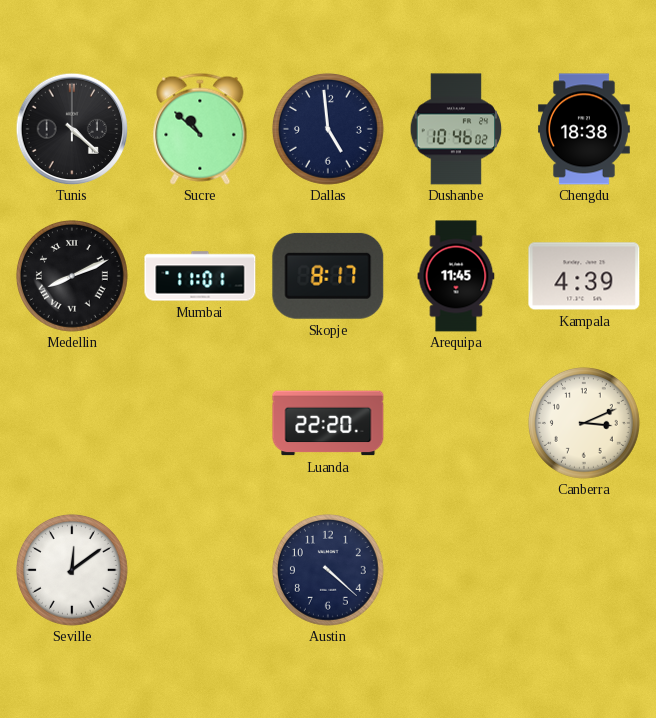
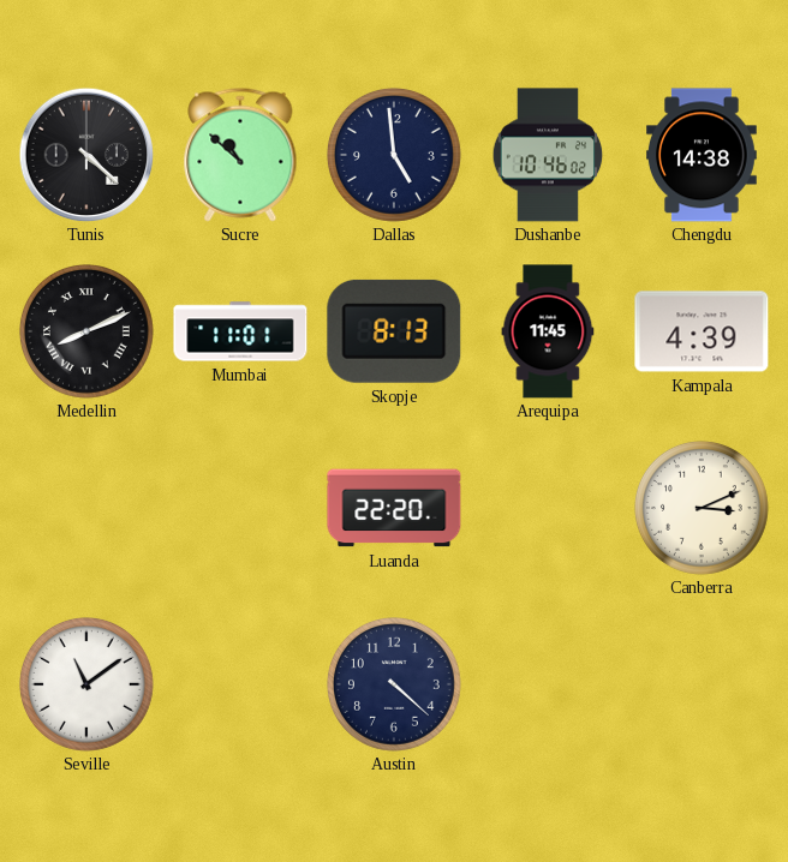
Chengdu: 18:38 -> 14:38
Skopje: 8:17 -> 8:13
Seville: 12:09 -> 11:09
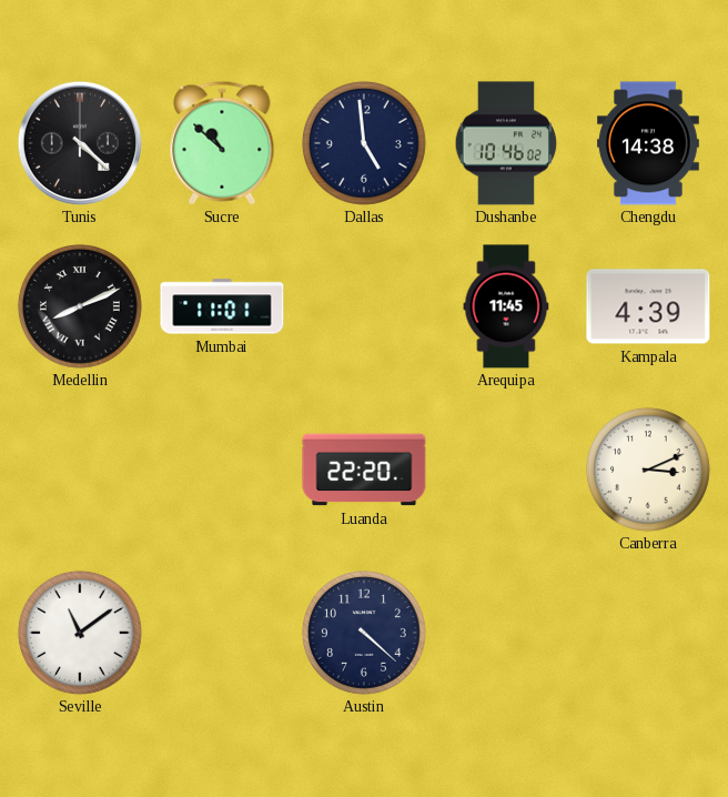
Skopje: 8:13 -> none
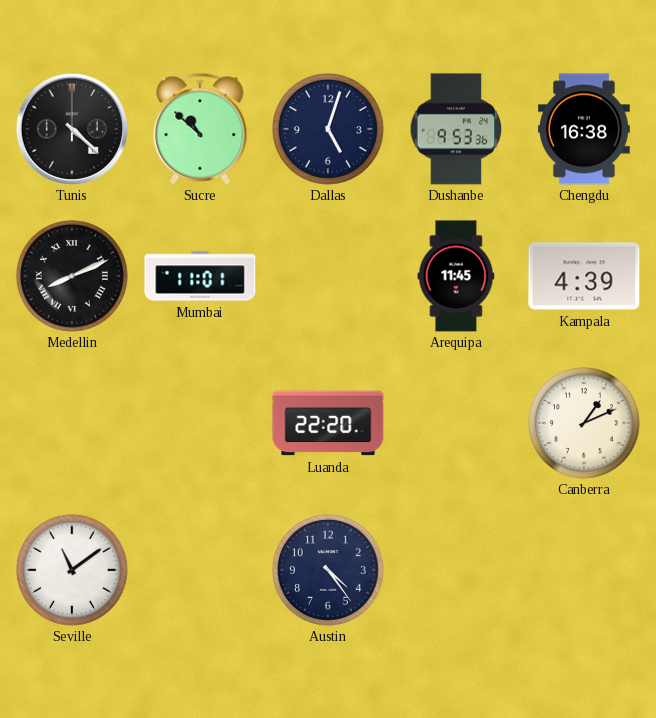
Dallas: 4:59 -> 5:03
Dushanbe: 10:46 -> 9:53
Chengdu: 14:38 -> 16:38
Canberra: 3:11 -> 1:11
Austin: 4:22 -> 4:24
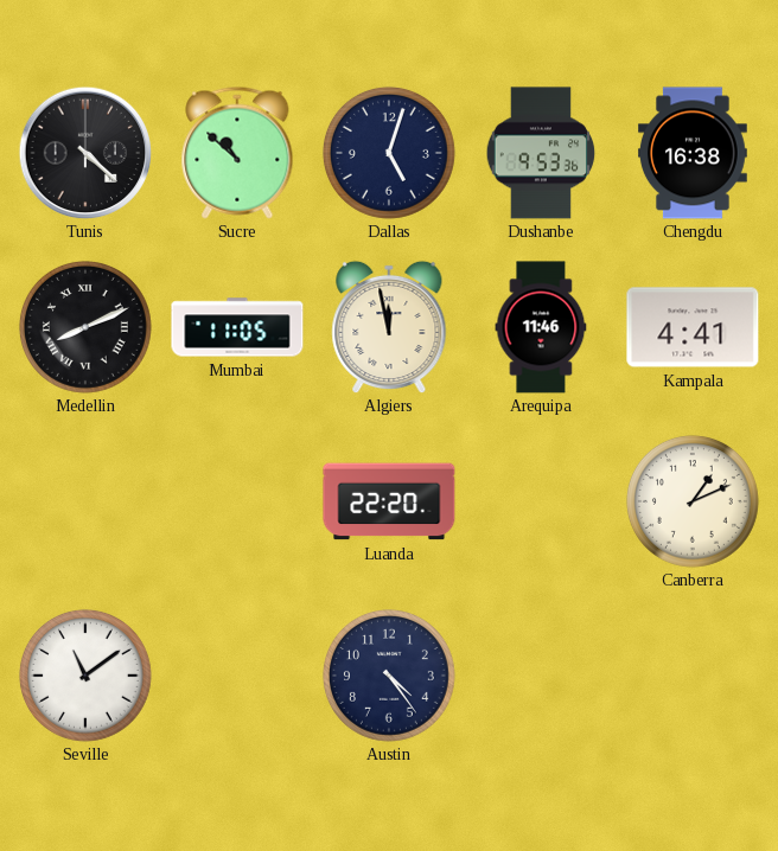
Mumbai: 11:01 -> 11:05
Algiers: none -> 11:58
Arequipa: 11:45 -> 11:46
Kampala: 4:39 -> 4:41
